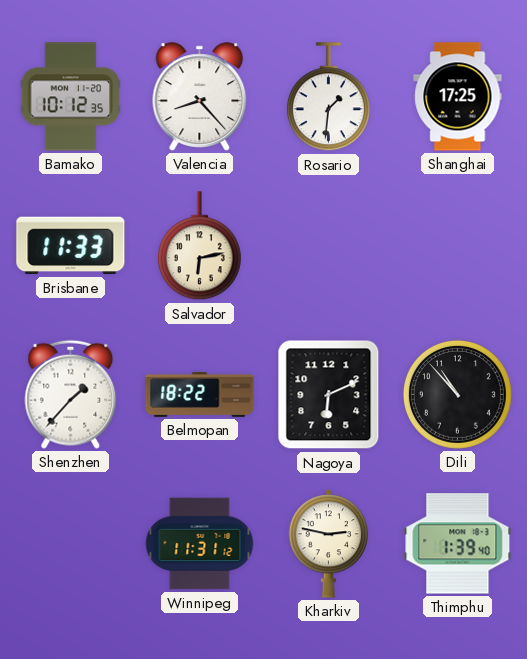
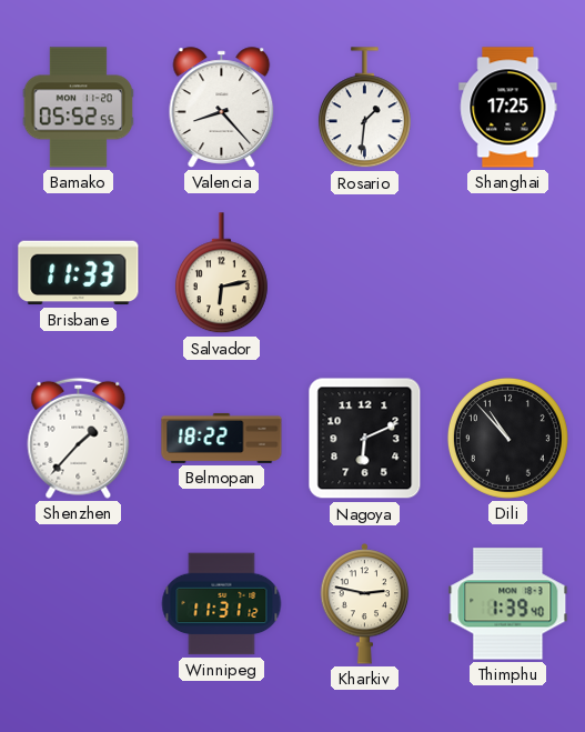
Bamako: 10:12 -> 05:52
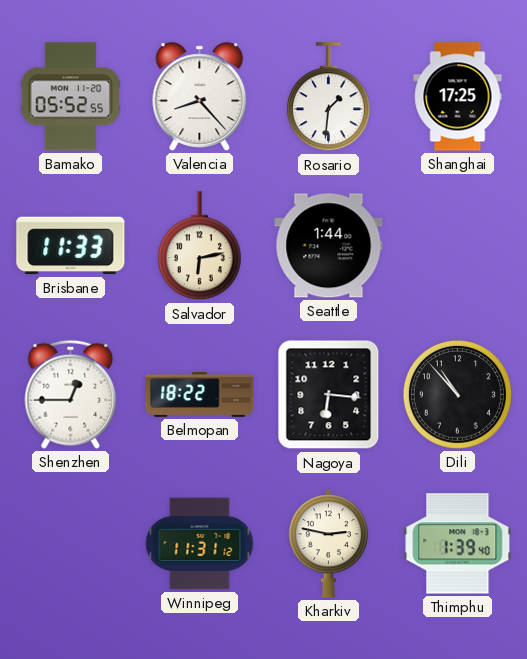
Seattle: none -> 1:44
Shenzhen: 1:37 -> 12:45
Nagoya: 6:11 -> 6:16
